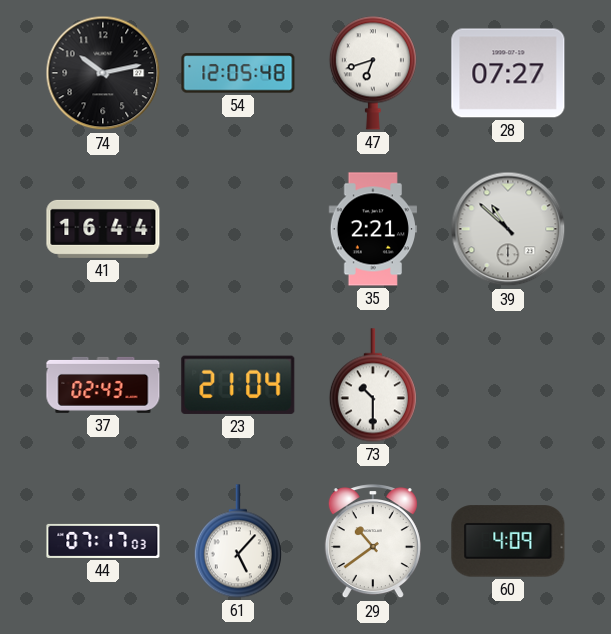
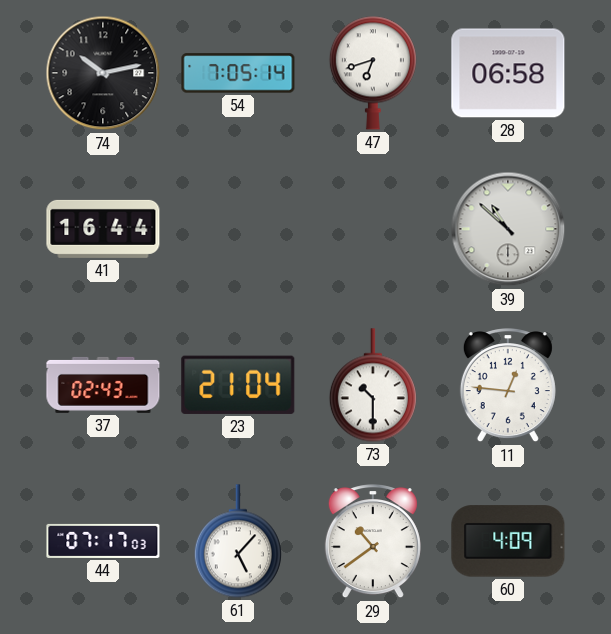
54: 12:05 -> 7:05
28: 07:27 -> 06:58
35: 2:21 -> none
11: none -> 12:46
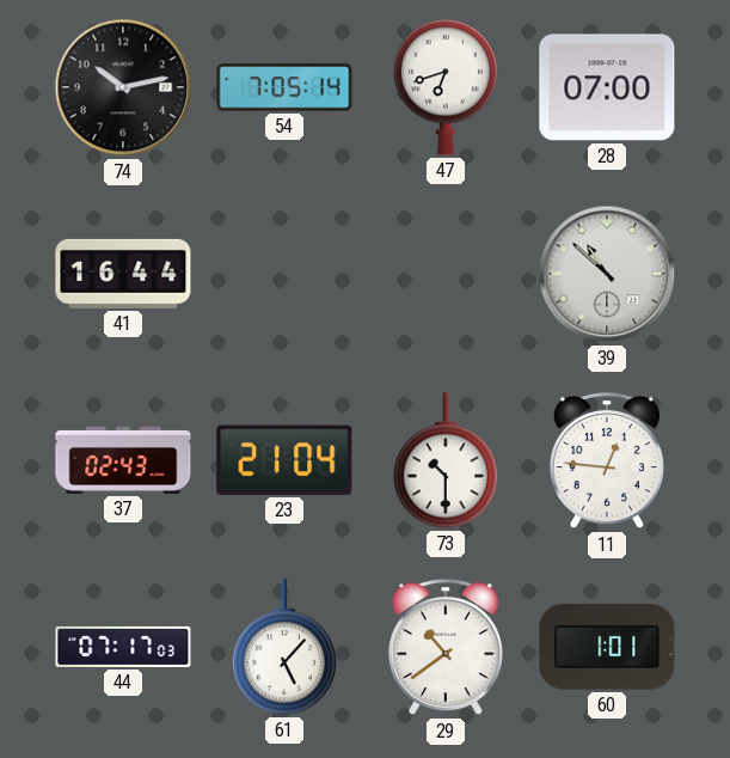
28: 06:58 -> 07:00
60: 4:09 -> 1:01
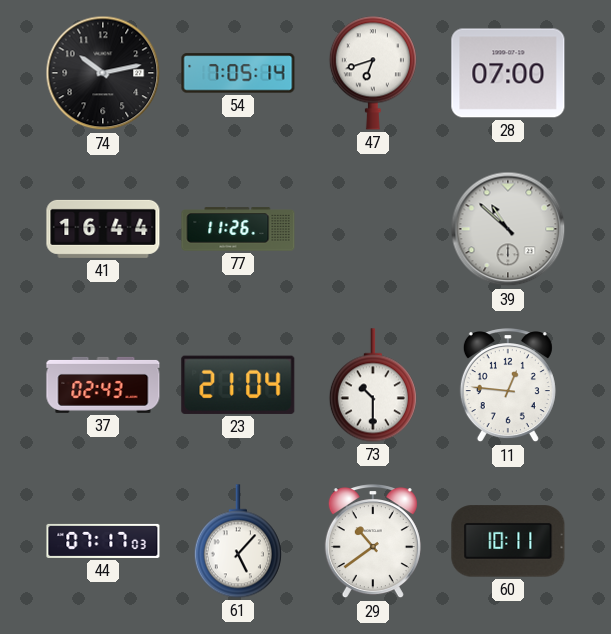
77: none -> 11:26
60: 1:01 -> 10:11
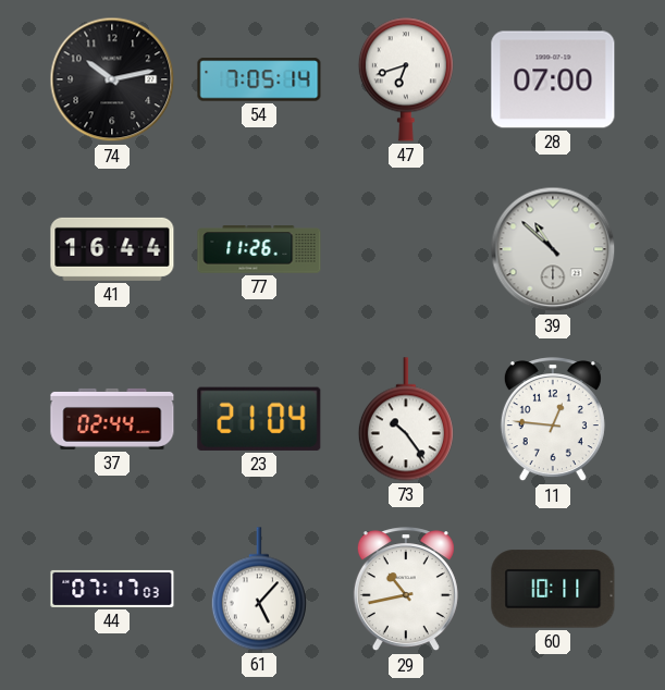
37: 02:43 -> 02:44
73: 10:30 -> 10:24
29: 10:39 -> 10:43
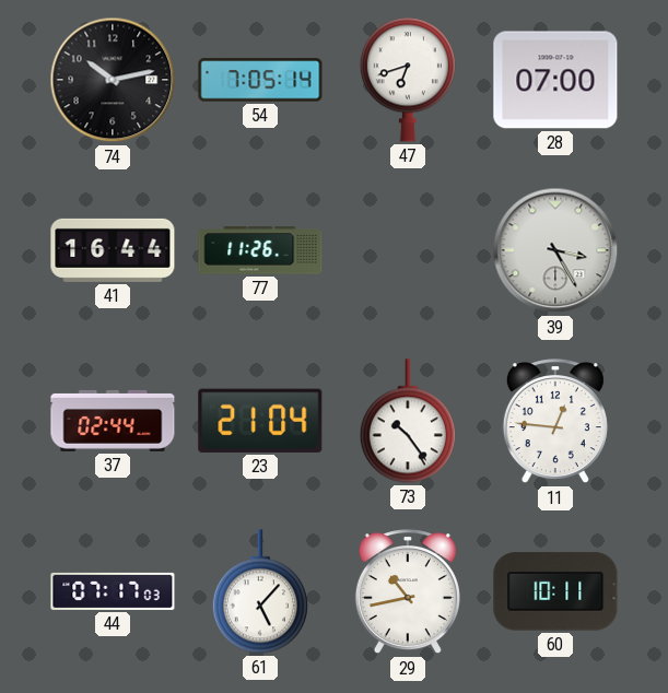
39: 10:52 -> 3:25
